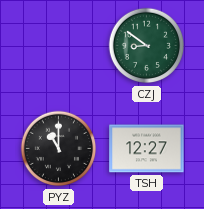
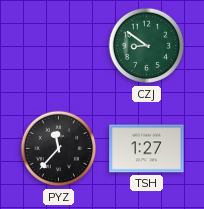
PYZ: 11:00 -> 11:37
TSH: 12:27 -> 1:27
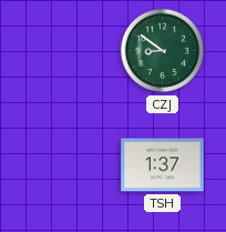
PYZ: 11:37 -> none
TSH: 1:27 -> 1:37
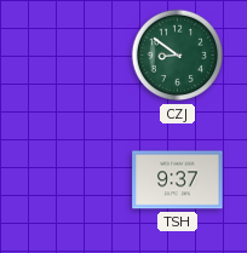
TSH: 1:37 -> 9:37
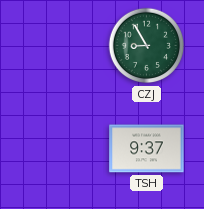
CZJ: 8:51 -> 8:55
